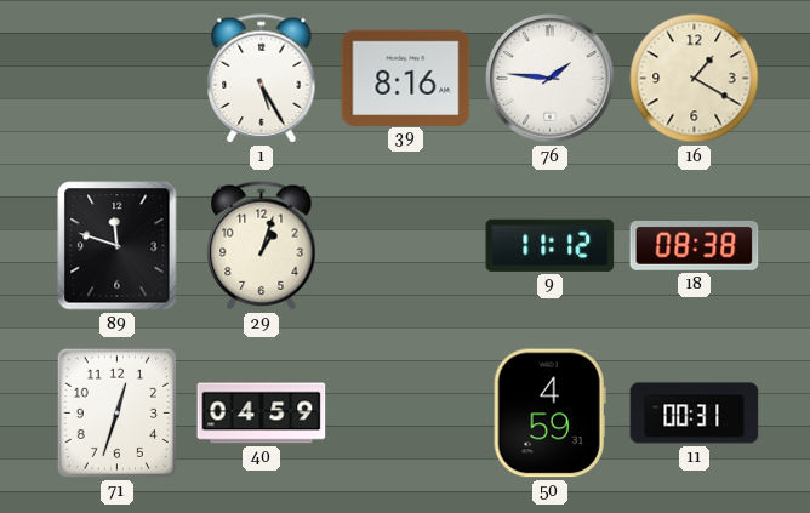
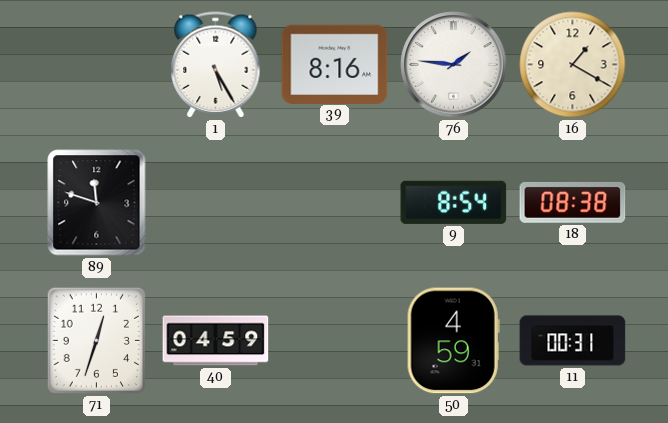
29: 1:03 -> none
9: 11:12 -> 8:54
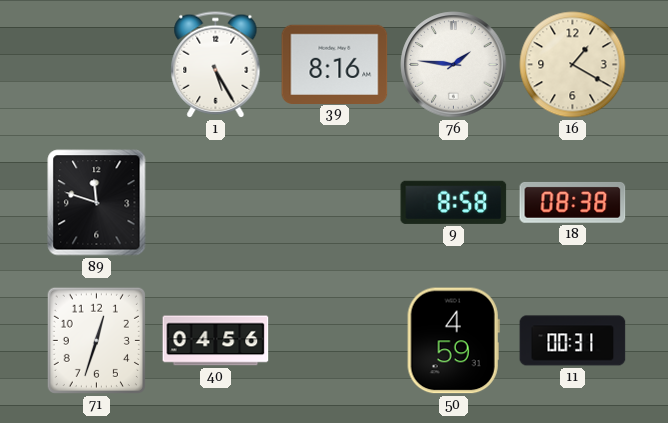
9: 8:54 -> 8:58
40: 04:59 -> 04:56
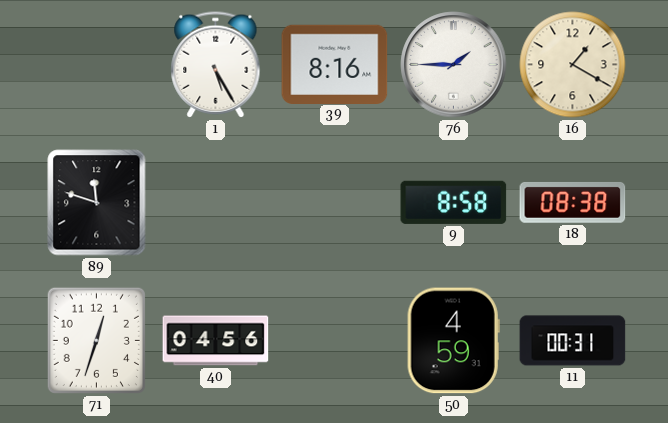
76: 1:46 -> 1:45
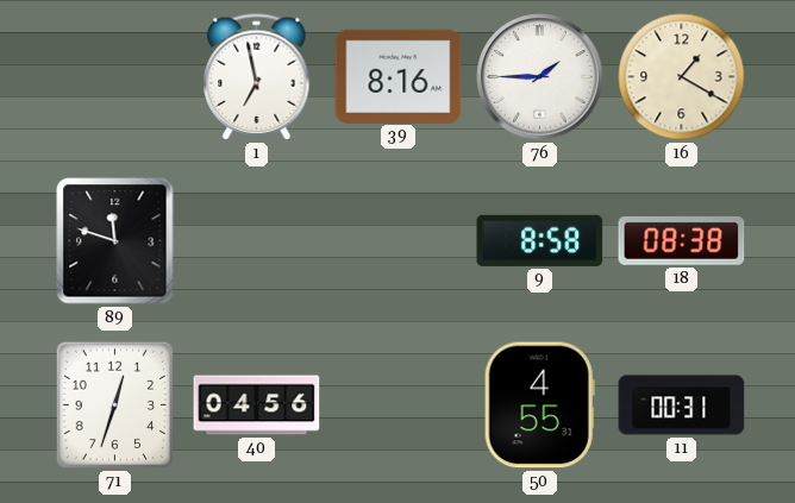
1: 5:25 -> 6:58
50: 4:59 -> 4:55
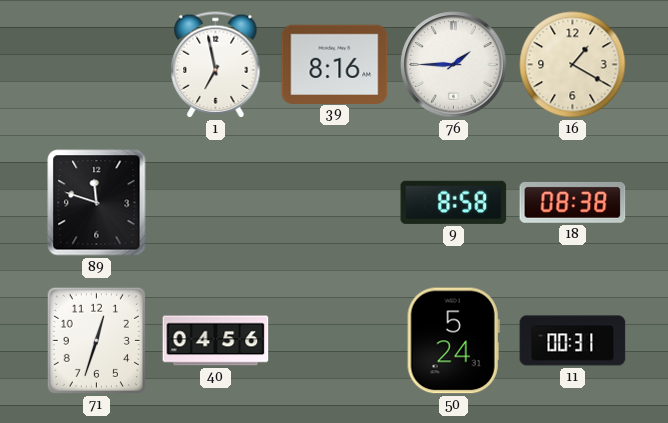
50: 4:55 -> 5:24
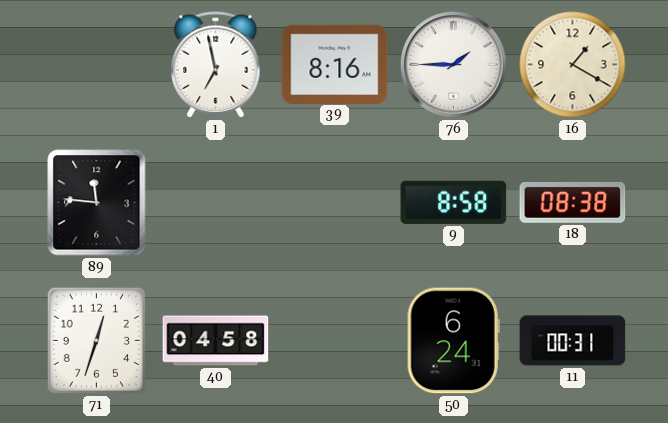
89: 11:48 -> 11:46
40: 04:56 -> 04:58
50: 5:24 -> 6:24
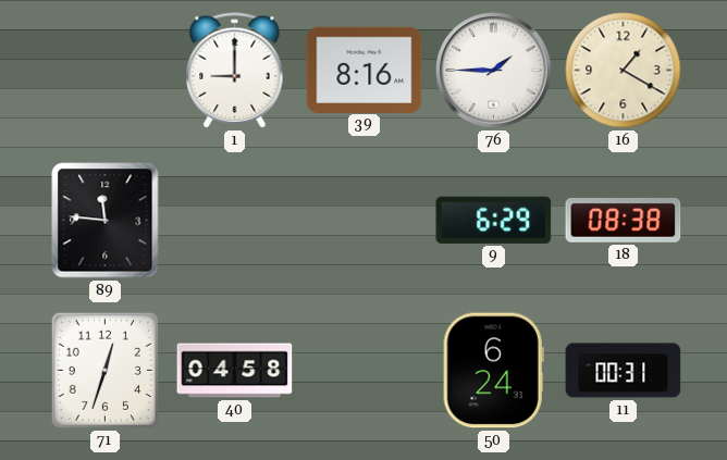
1: 6:58 -> 9:00
9: 8:58 -> 6:29
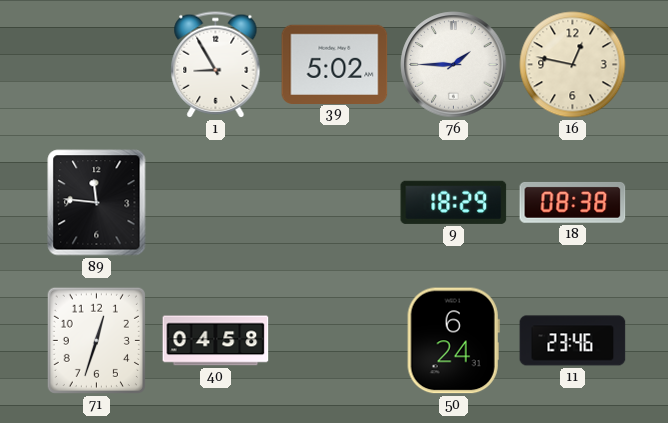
1: 9:00 -> 8:55
39: 8:16 -> 5:02
16: 1:20 -> 12:47
9: 6:29 -> 18:29
11: 00:31 -> 23:46
